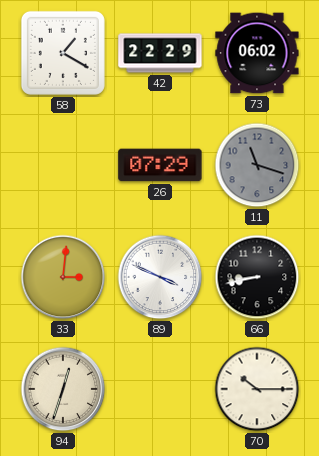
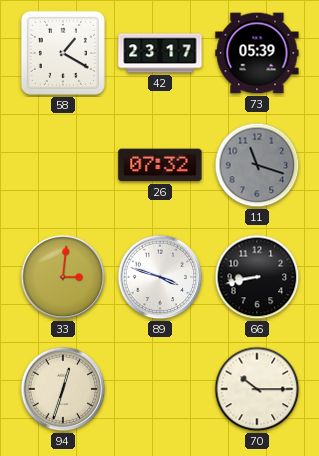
42: 22:29 -> 23:17
73: 06:02 -> 05:39
26: 07:29 -> 07:32
89: 3:49 -> 3:48
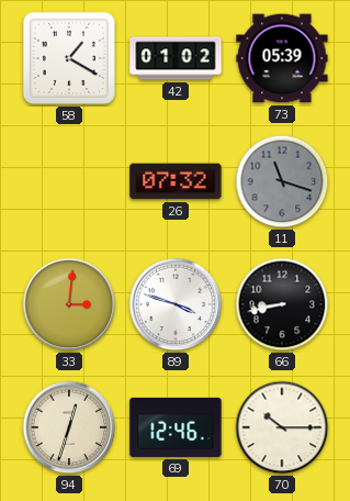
42: 23:17 -> 01:02
69: none -> 12:46
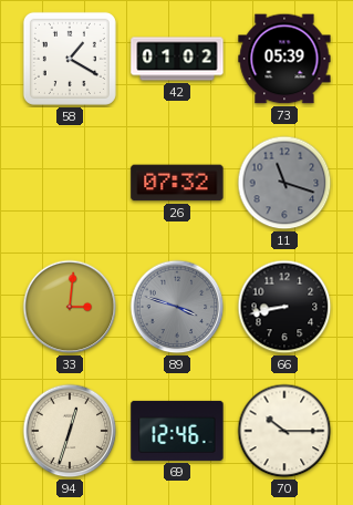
89 dial: white -> grey
